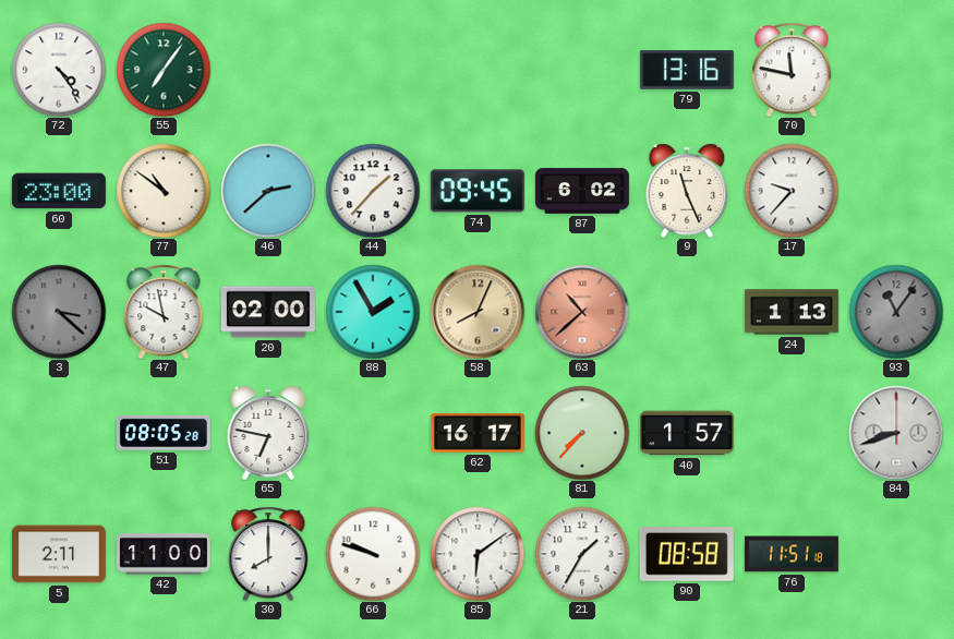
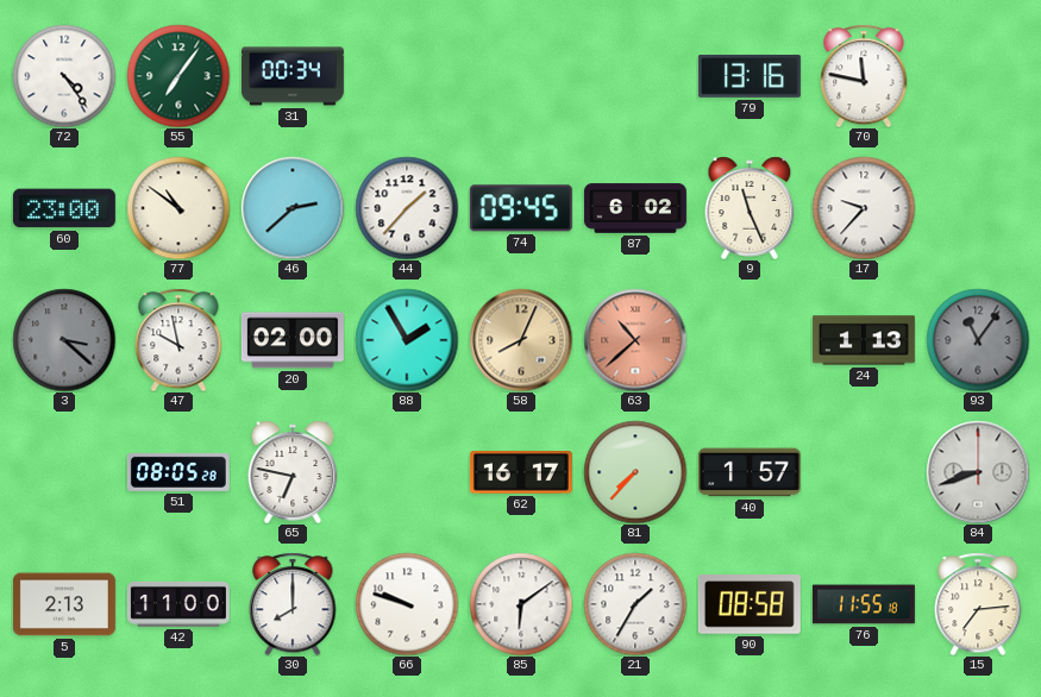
31: none -> 00:34
5: 2:11 -> 2:13
76: 11:51 -> 11:55
15: none -> 7:14
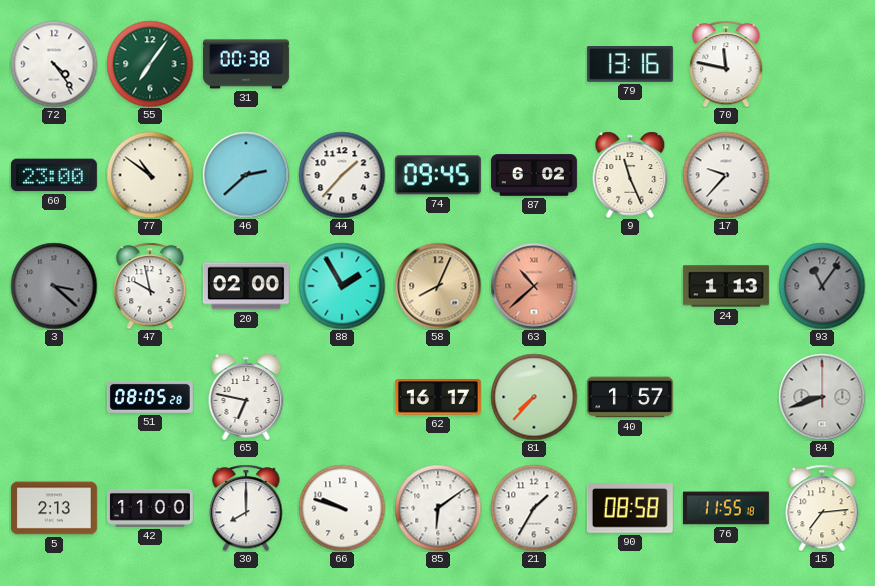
31: 00:34 -> 00:38
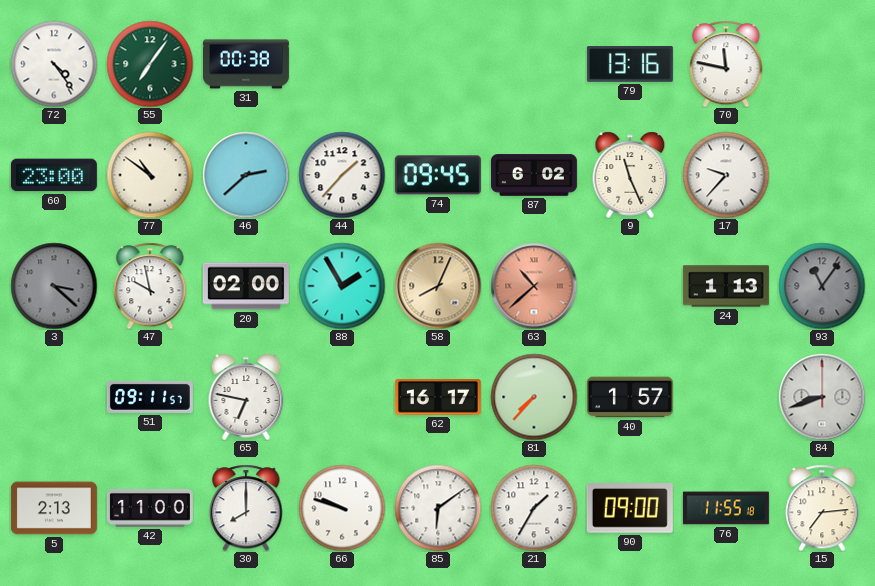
51: 08:05 -> 09:11
90: 08:58 -> 09:00
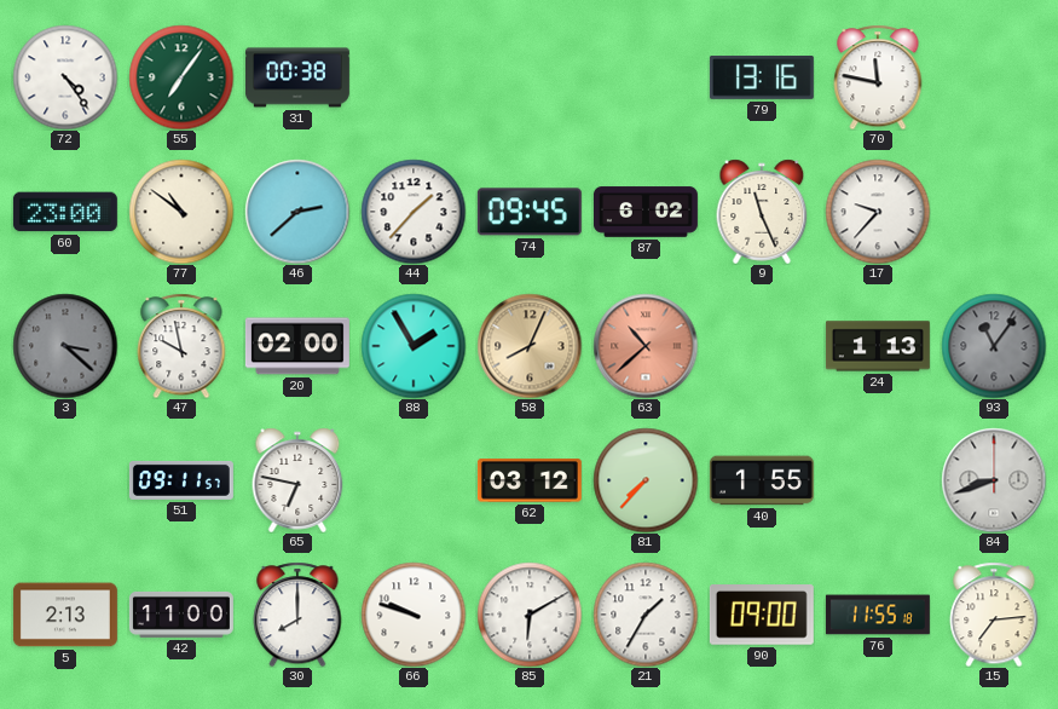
62: 16:17 -> 03:12
40: 1:57 -> 1:55
85: 6:09 -> 6:10
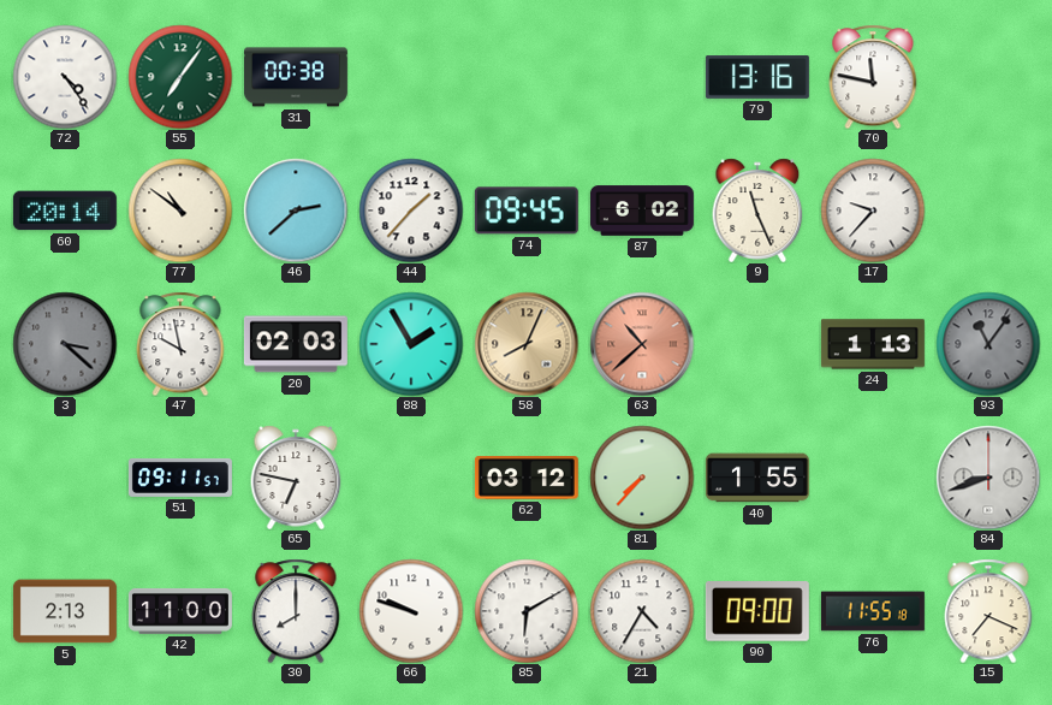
60: 23:00 -> 20:14
20: 02:00 -> 02:03
21: 1:35 -> 4:35
15: 7:14 -> 7:19
